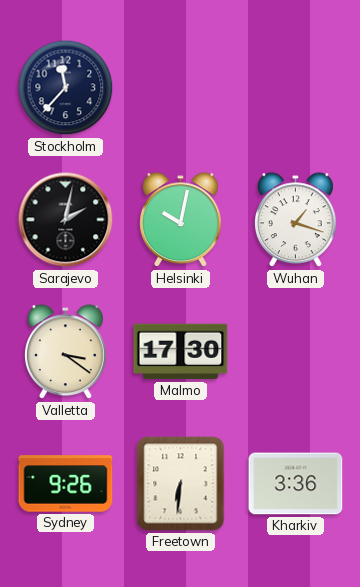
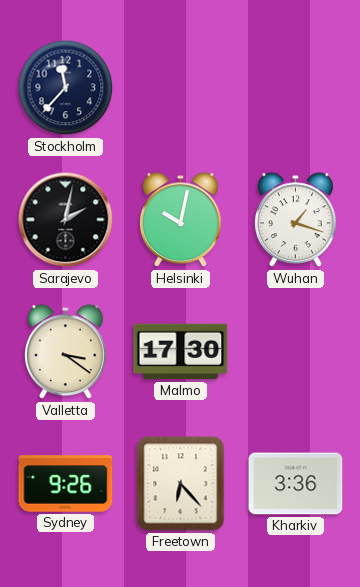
Freetown: 6:31 -> 6:23
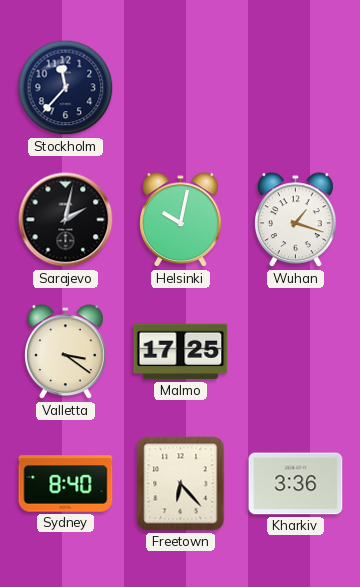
Malmo: 17:30 -> 17:25
Sydney: 9:26 -> 8:40
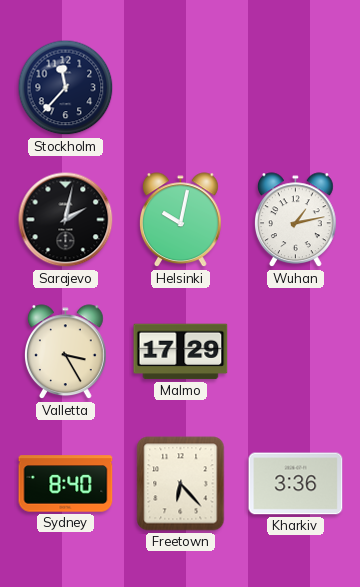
Wuhan: 1:18 -> 1:13
Valletta: 3:21 -> 3:25
Malmo: 17:25 -> 17:29
